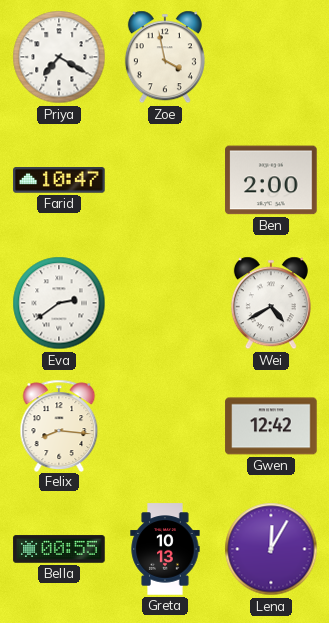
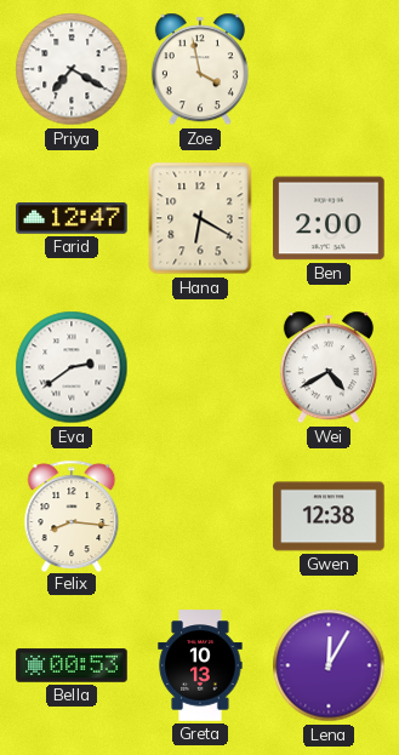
Farid: 10:47 -> 12:47
Hana: none -> 6:20
Gwen: 12:42 -> 12:38
Bella: 00:55 -> 00:53
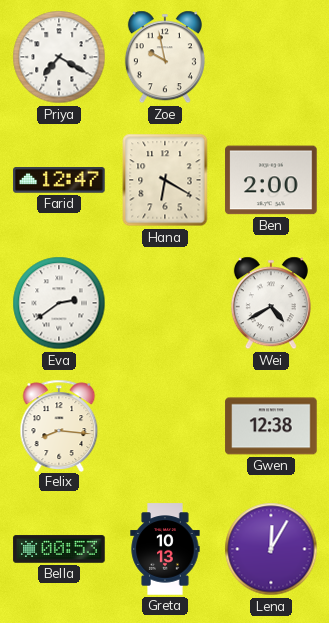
Zoe: 3:58 -> 9:58
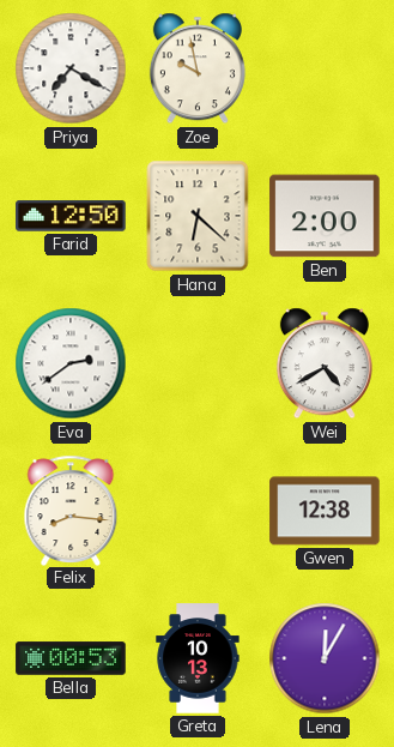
Farid: 12:47 -> 12:50
Hana: 6:20 -> 6:22
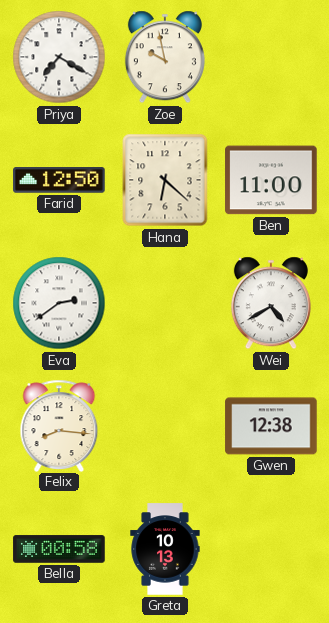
Ben: 2:00 -> 11:00
Bella: 00:53 -> 00:58
Lena: 12:05 -> none
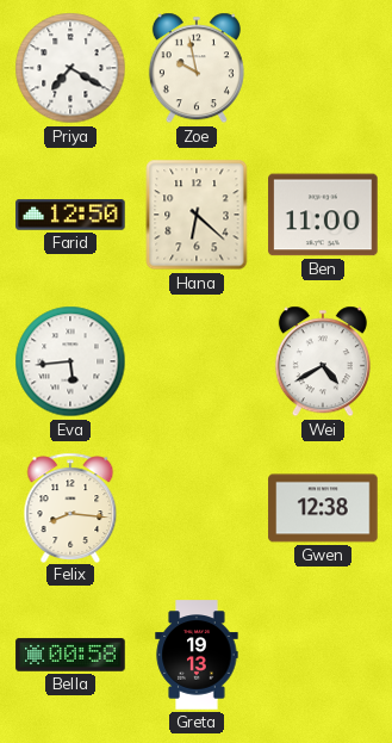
Eva: 2:39 -> 5:44
Greta: 10:13 -> 19:13
